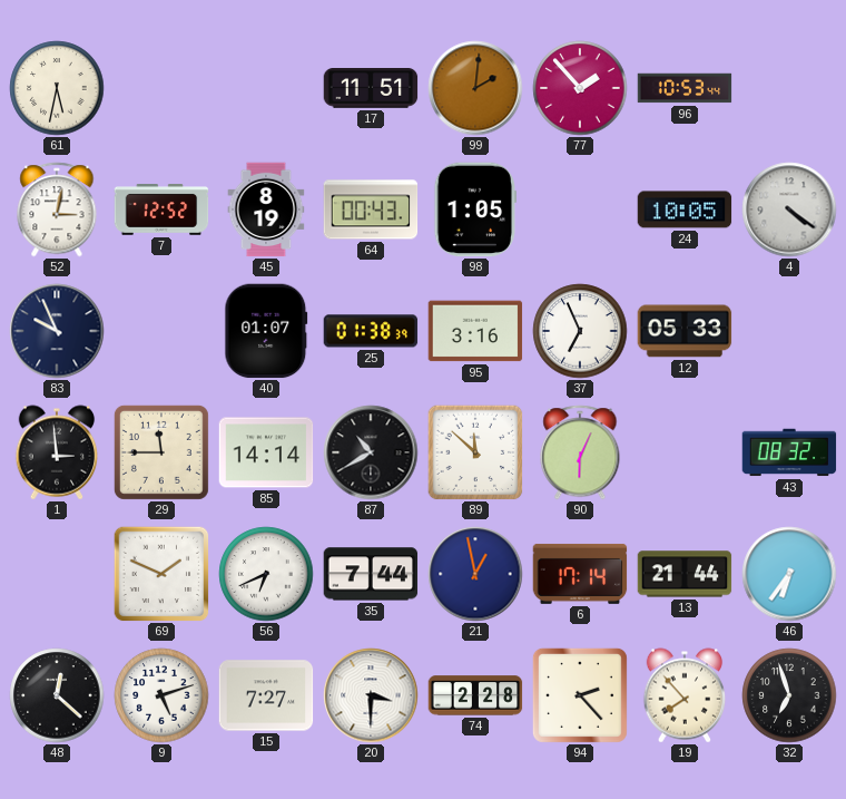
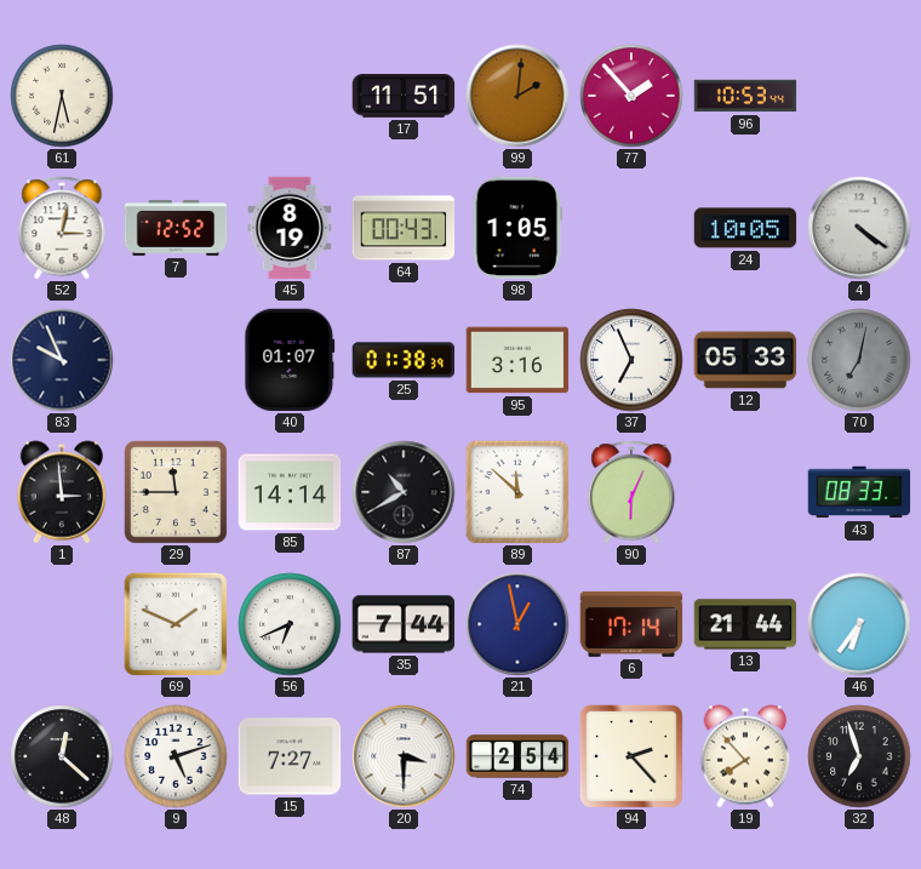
70: none -> 7:02
43: 08:32 -> 08:33
74: 2:28 -> 2:54
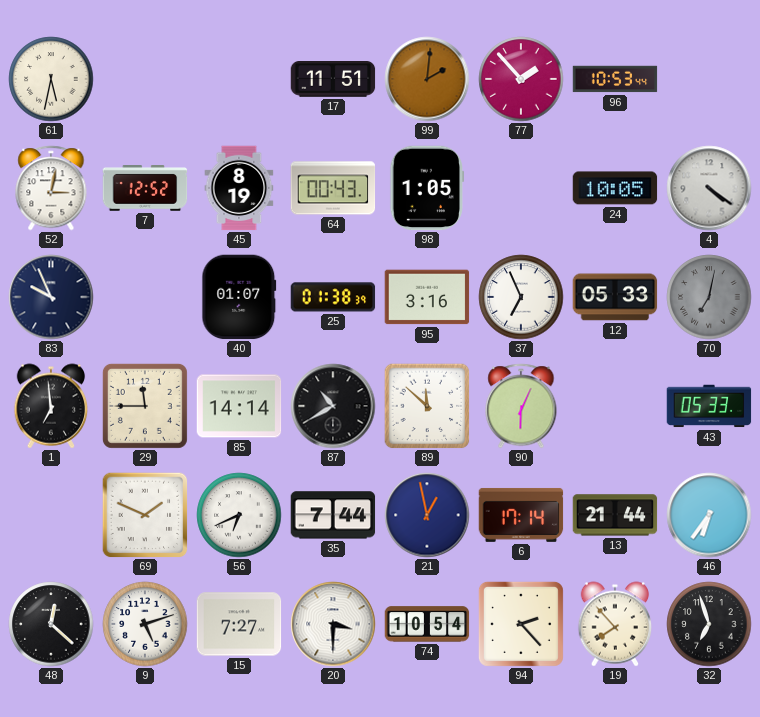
1: 2:59 -> 6:59
43: 08:33 -> 05:33
74: 2:54 -> 10:54
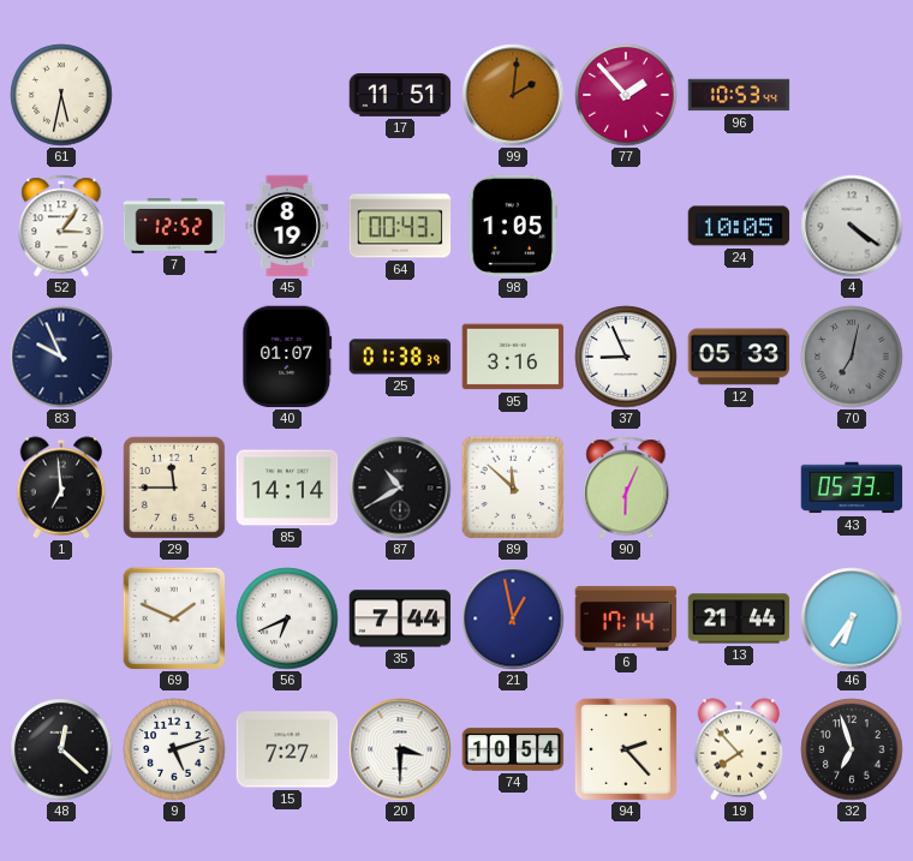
52: 3:02 -> 3:06
37: 6:56 -> 8:56
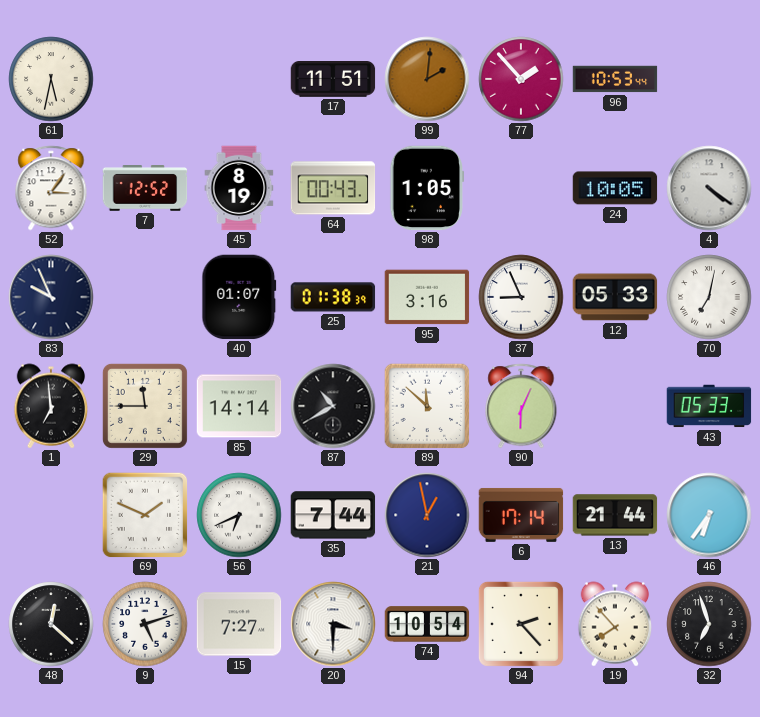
70 dial: grey -> white
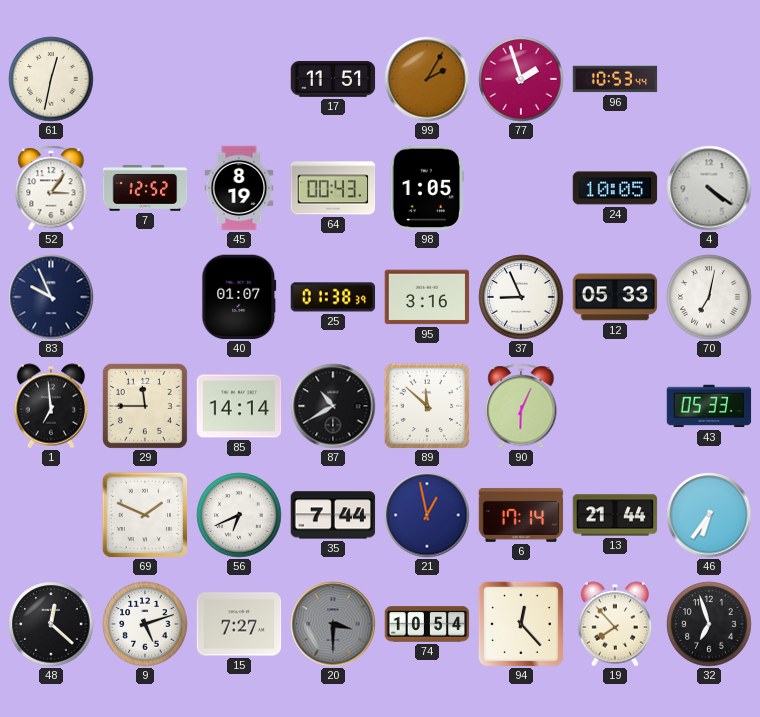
61: 5:32 -> 12:32
99: 2:01 -> 2:05
77: 1:53 -> 1:57
20 dial: white -> grey
94: 2:23 -> 12:23
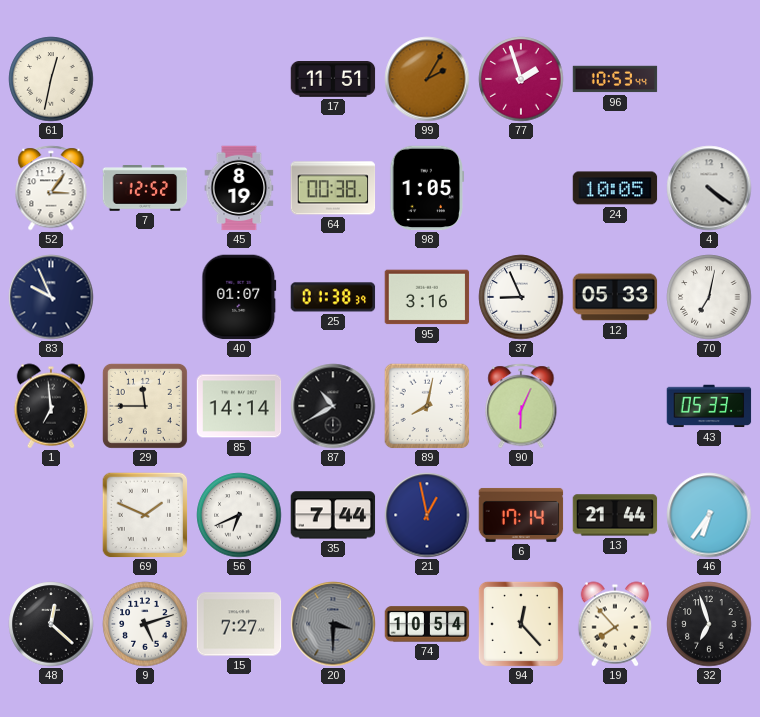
64: 00:43 -> 00:38
89: 11:52 -> 8:02
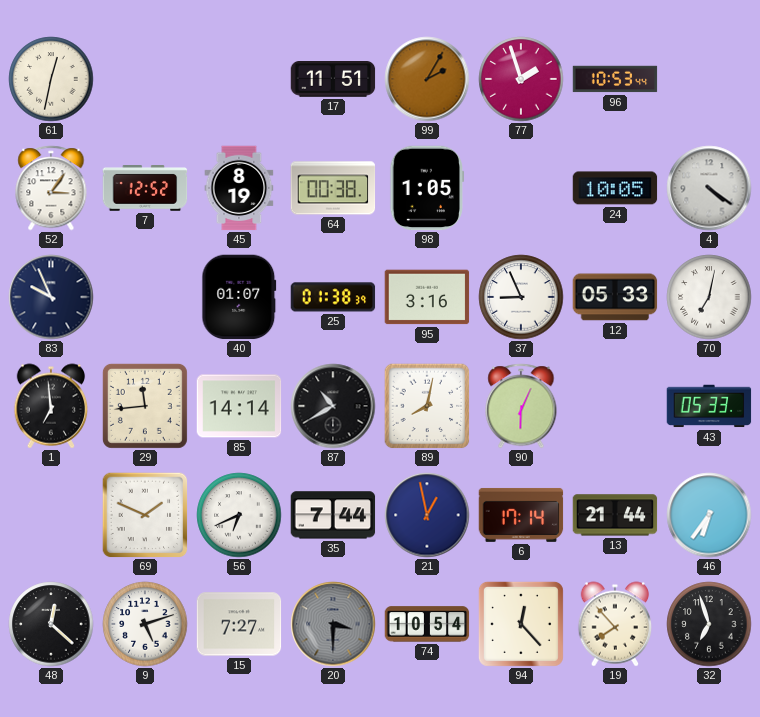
29: 11:45 -> 11:44
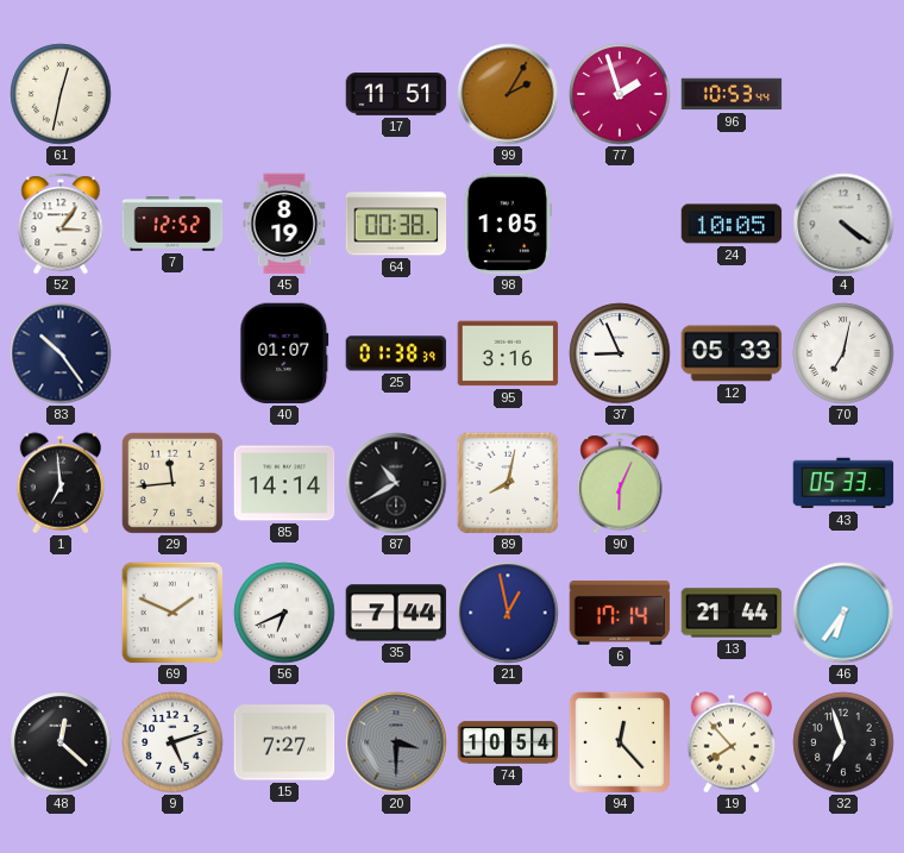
83: 9:56 -> 10:24
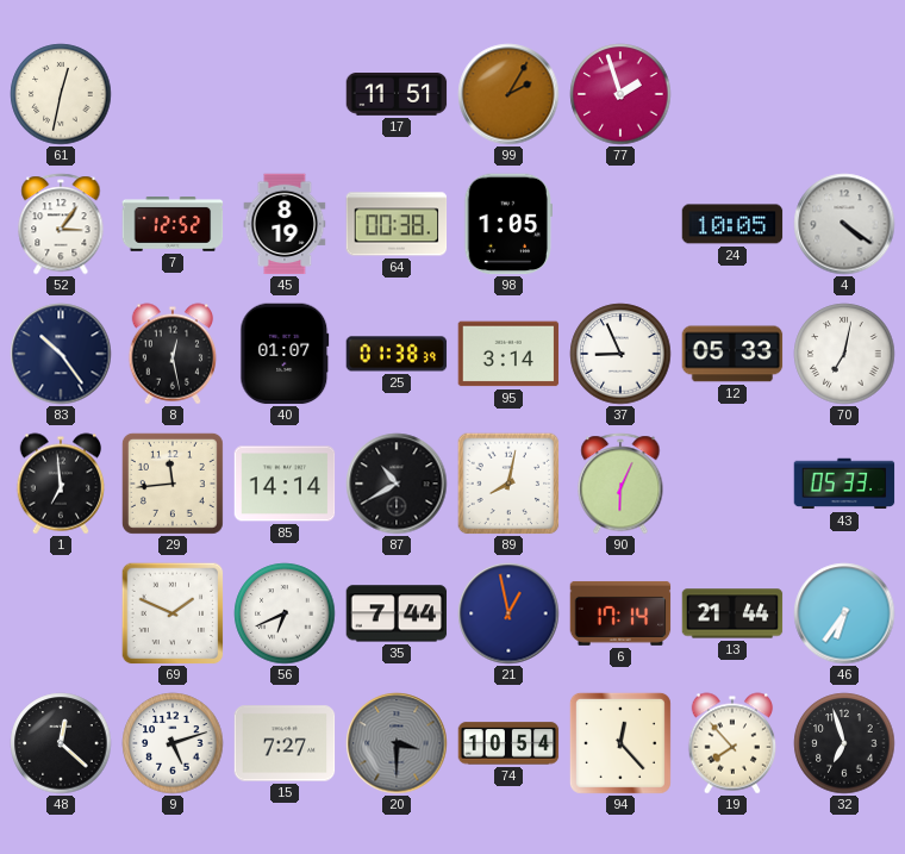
96: 10:53 -> none
8: none -> 12:28
95: 3:16 -> 3:14
